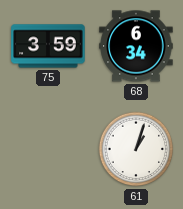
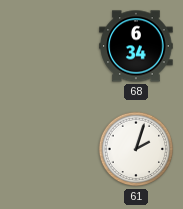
75: 3:59 -> none
61: 1:03 -> 2:03
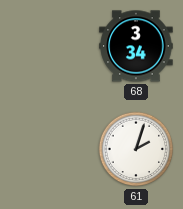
68: 6:34 -> 3:34
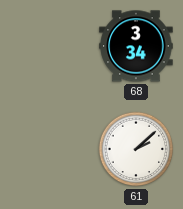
61: 2:03 -> 2:08
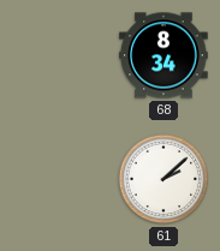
68: 3:34 -> 8:34
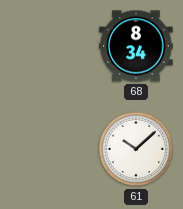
61: 2:08 -> 10:08
